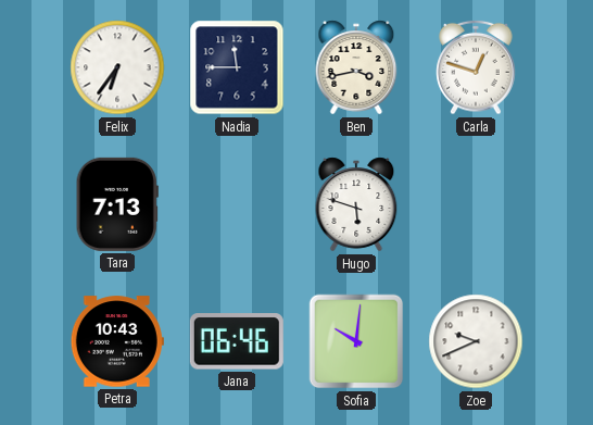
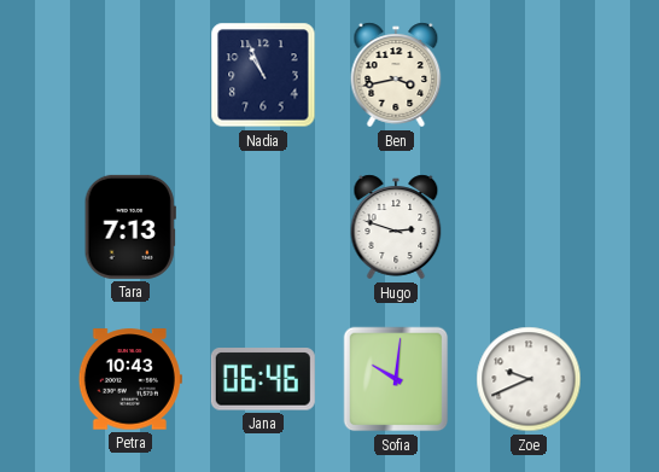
Felix: 6:36 -> none
Nadia: 11:45 -> 10:56
Carla: 12:48 -> none
Hugo: 5:48 -> 2:48
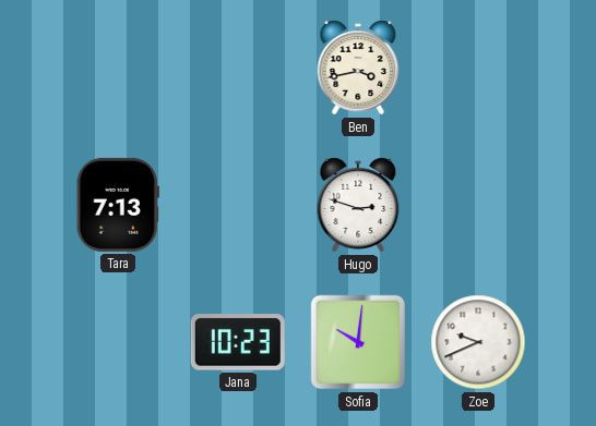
Nadia: 10:56 -> none
Petra: 10:43 -> none
Jana: 06:46 -> 10:23
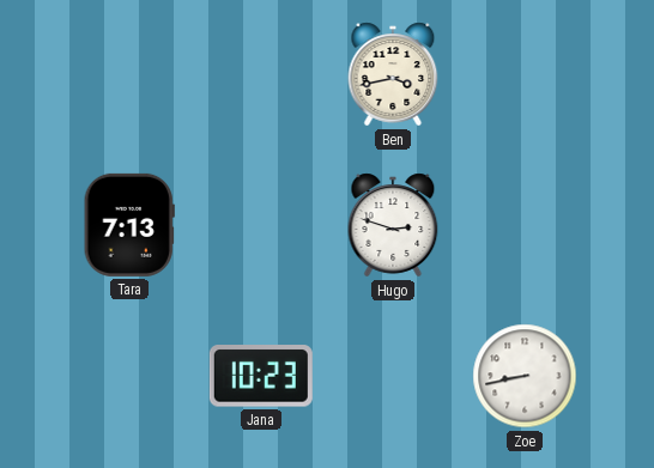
Sofia: 10:01 -> none
Zoe: 9:41 -> 8:43
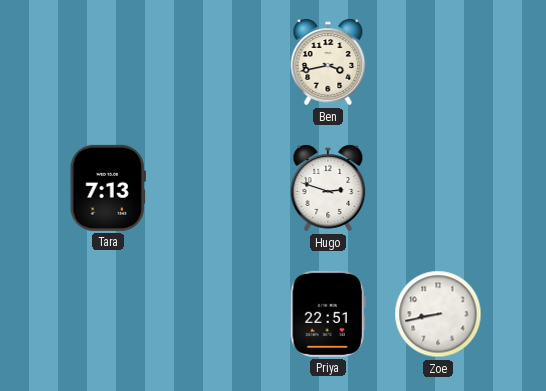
Jana: 10:23 -> none
Priya: none -> 22:51
